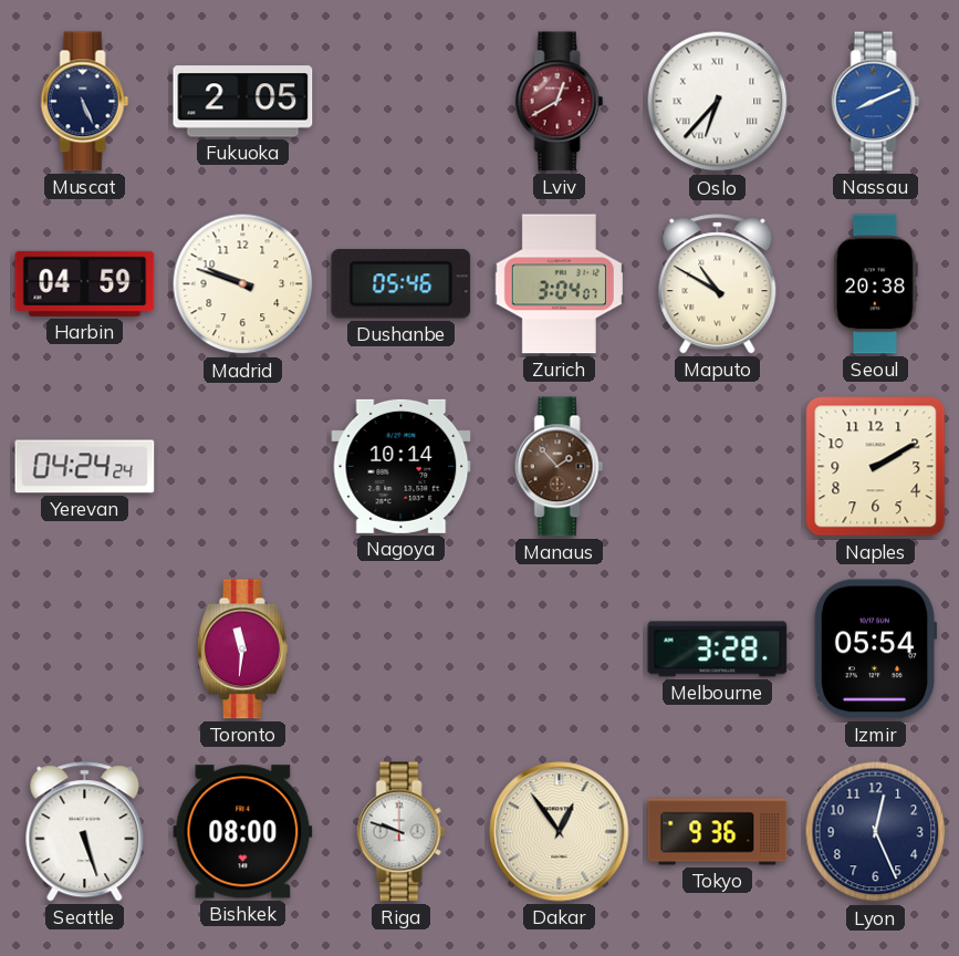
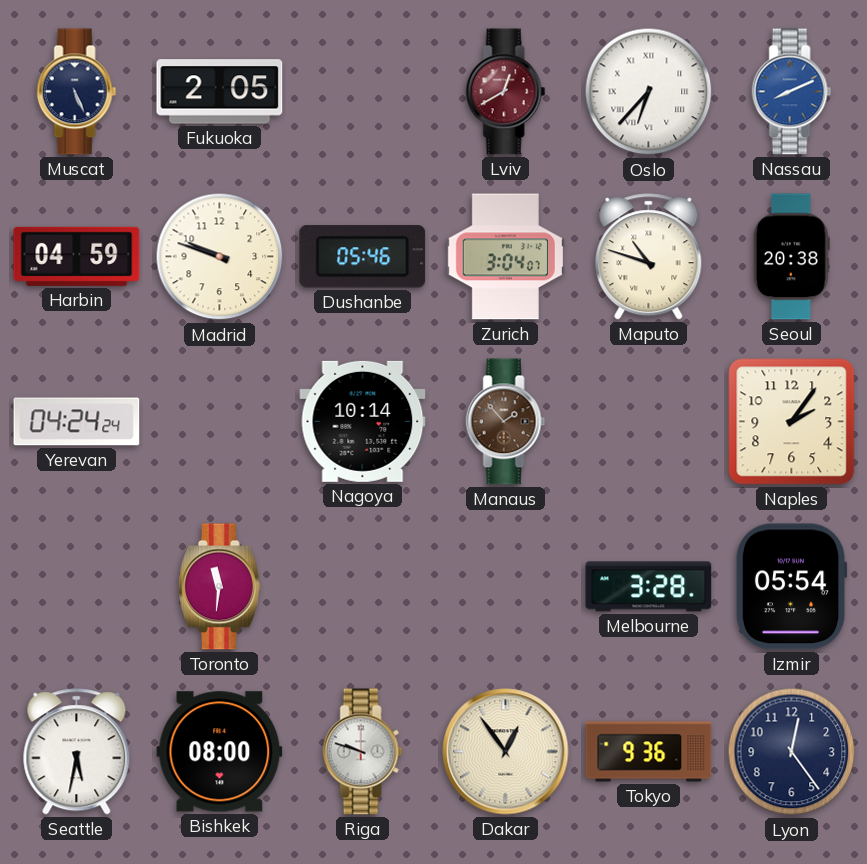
Maputo: 10:50 -> 10:48
Naples: 2:10 -> 2:06
Seattle: 5:27 -> 5:32
Lyon: 12:26 -> 12:24
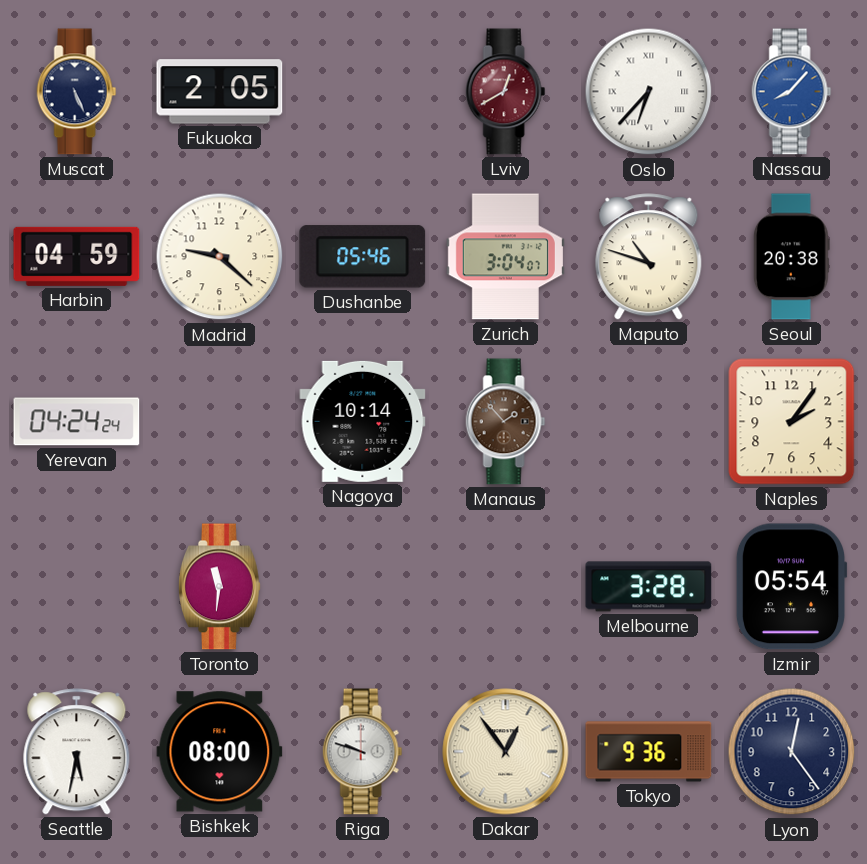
Nassau: 8:11 -> 8:07
Madrid: 9:48 -> 9:22
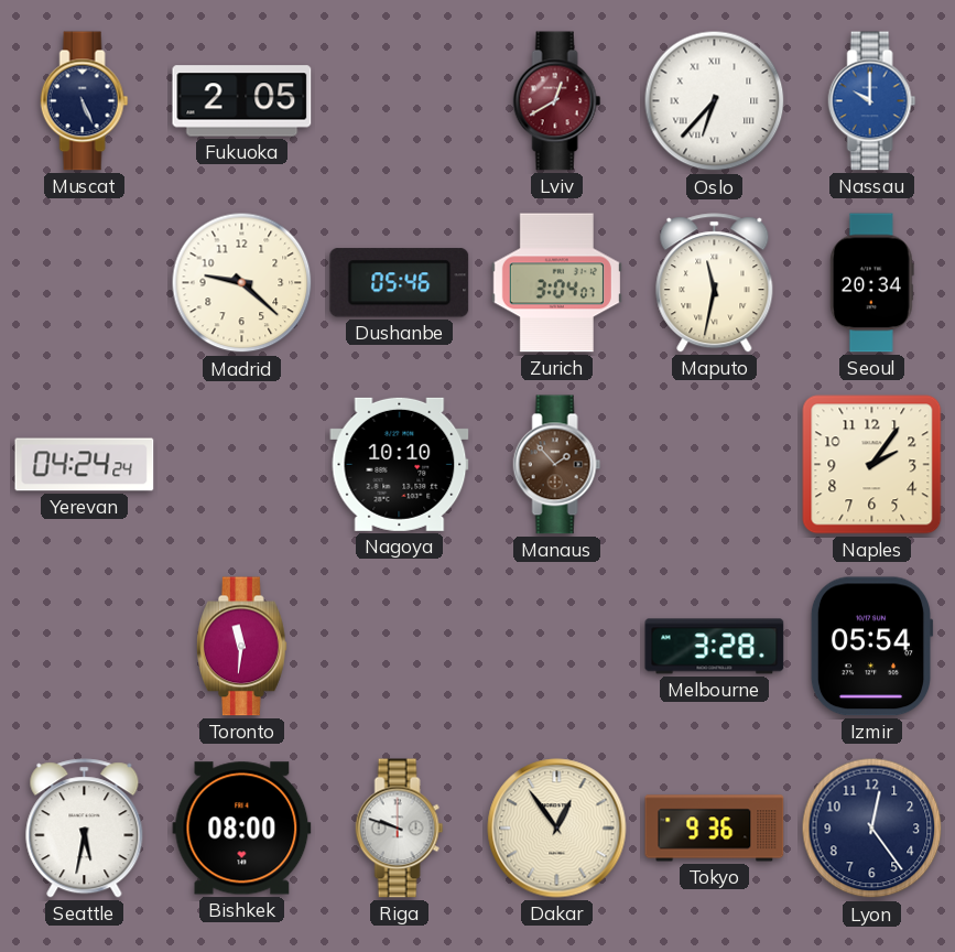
Nassau: 8:07 -> 10:00
Harbin: 04:59 -> none
Maputo: 10:48 -> 11:32
Seoul: 20:38 -> 20:34
Nagoya: 10:14 -> 10:10
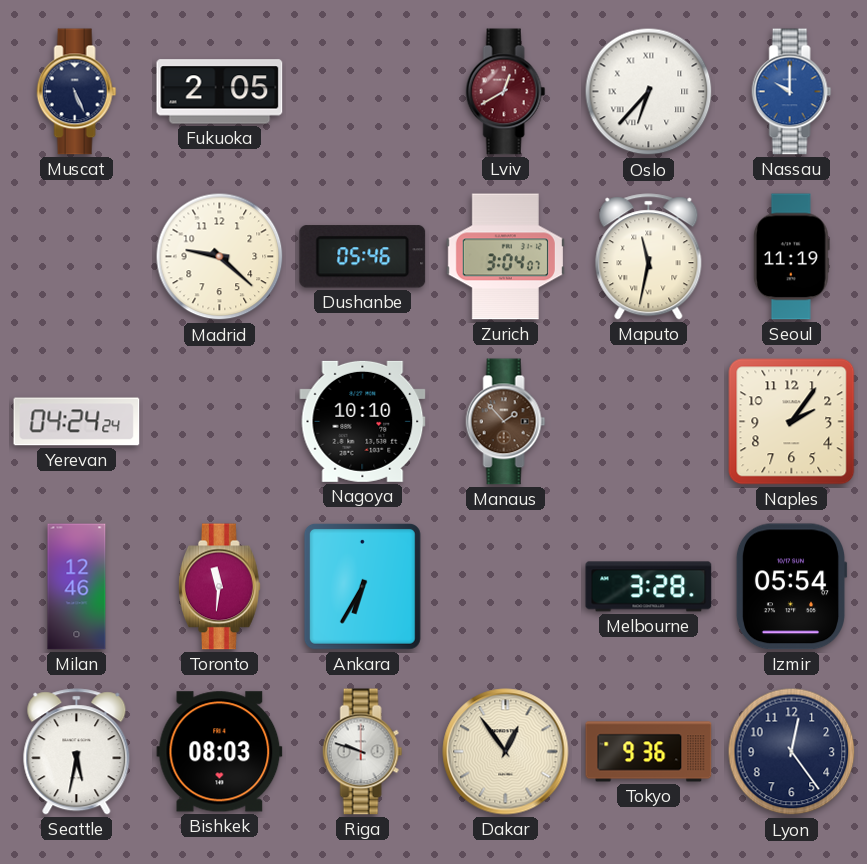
Seoul: 20:34 -> 11:19
Milan: none -> 12:46
Ankara: none -> 6:35
Bishkek: 08:00 -> 08:03
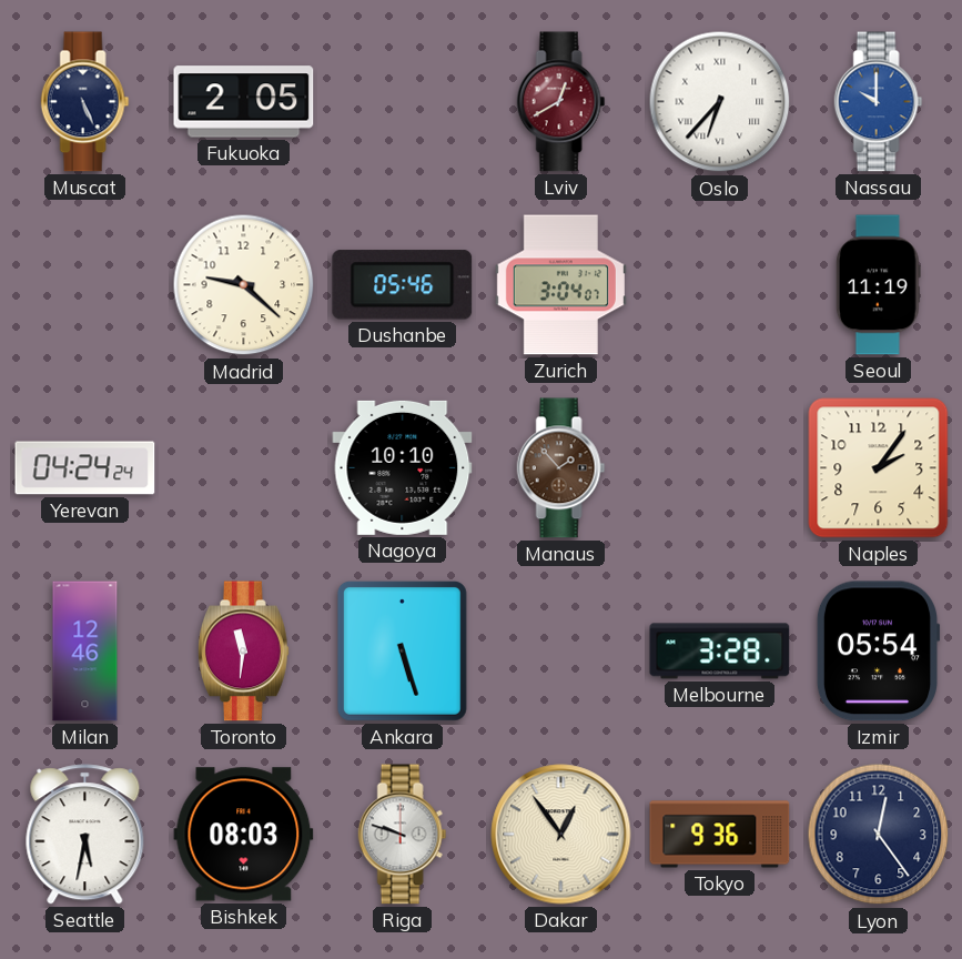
Maputo: 11:32 -> none
Ankara: 6:35 -> 5:27
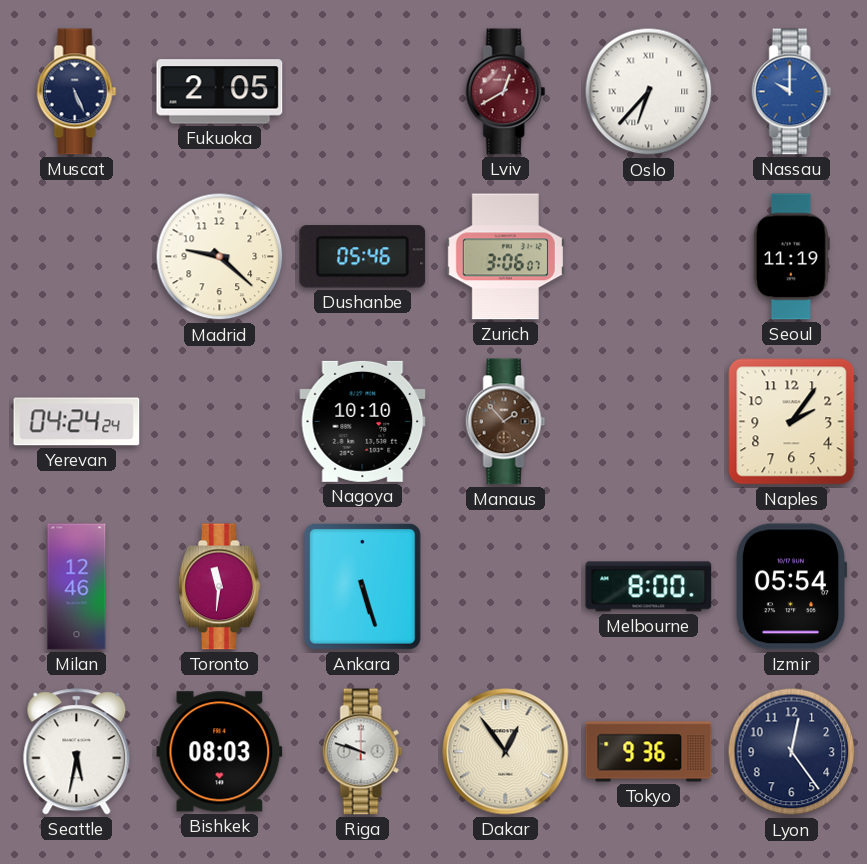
Zurich: 3:04 -> 3:06
Melbourne: 3:28 -> 8:00
